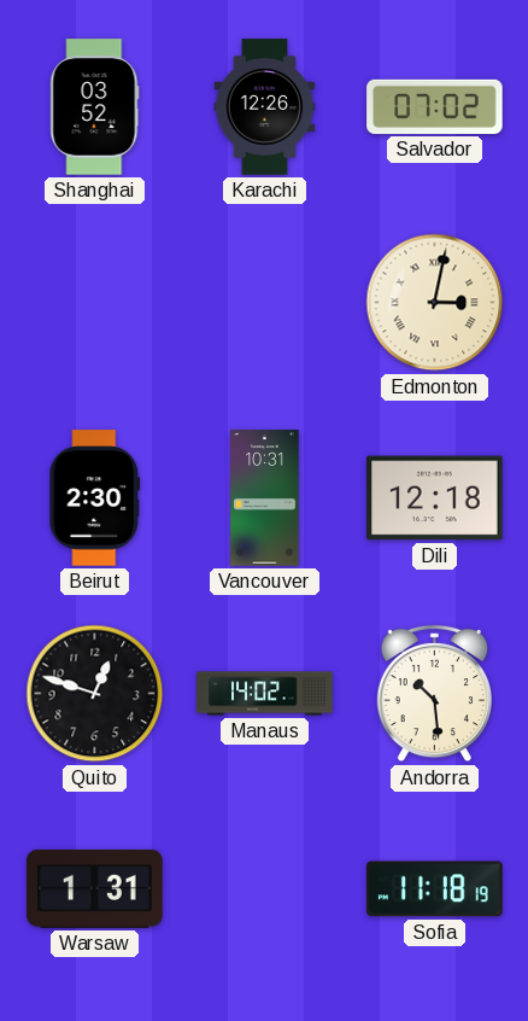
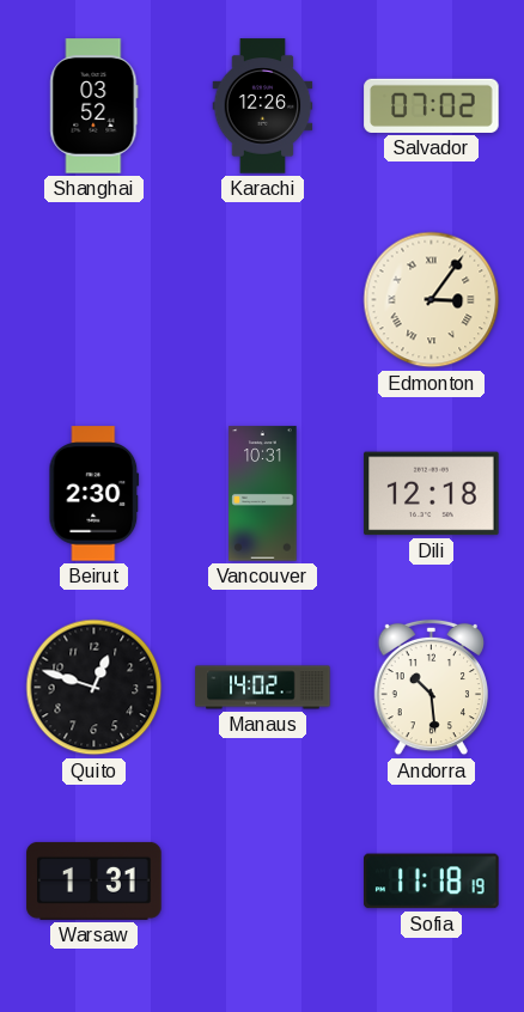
Edmonton: 3:02 -> 3:06
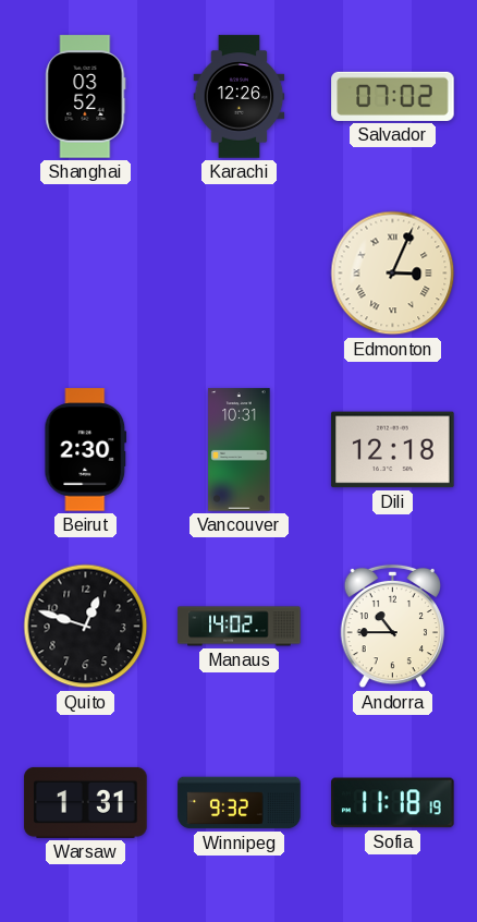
Edmonton: 3:06 -> 3:04
Andorra: 10:29 -> 10:45
Winnipeg: none -> 9:32
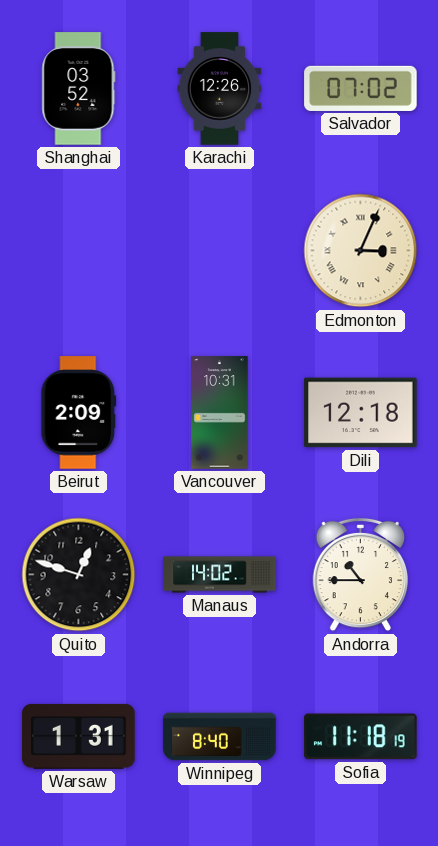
Beirut: 2:30 -> 2:09
Winnipeg: 9:32 -> 8:40
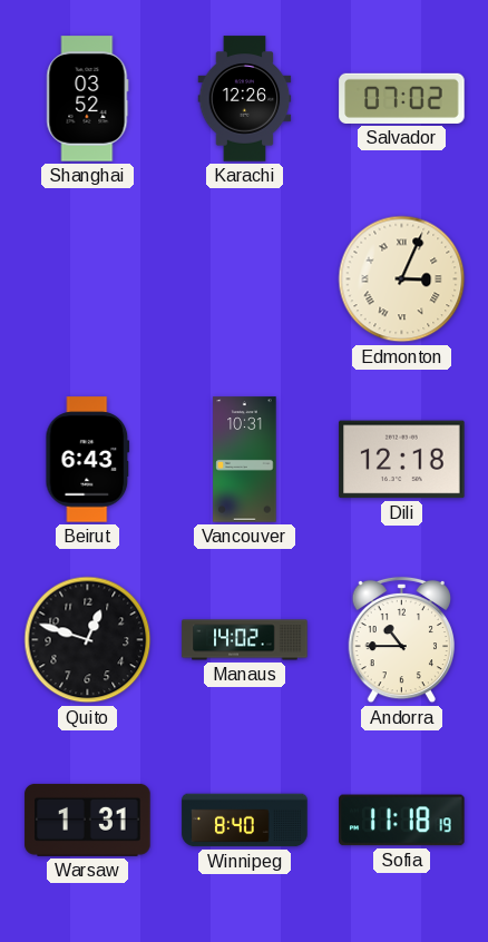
Beirut: 2:09 -> 6:43
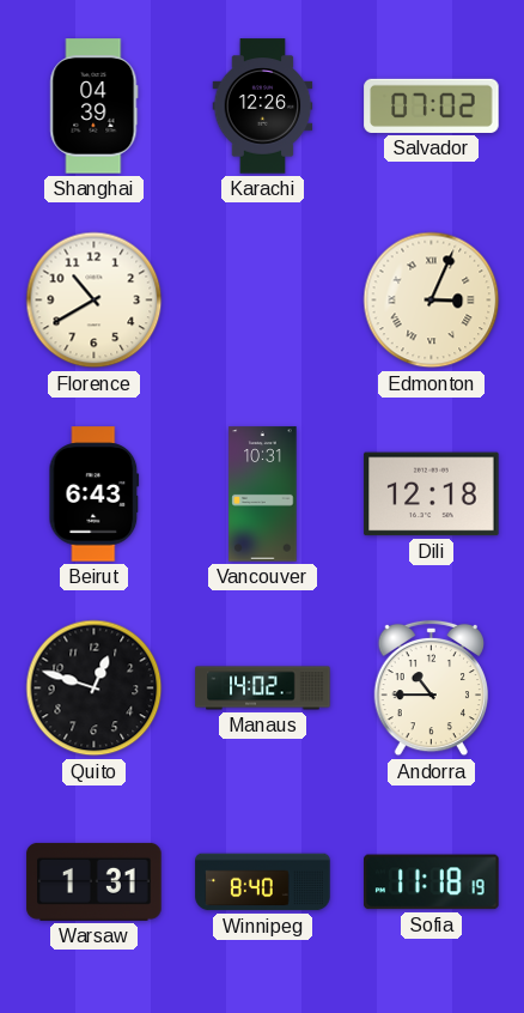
Shanghai: 03:52 -> 04:39
Florence: none -> 10:40
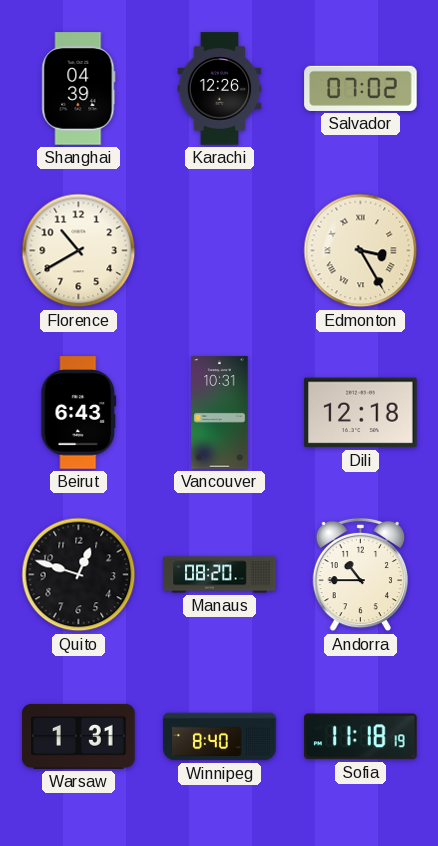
Edmonton: 3:04 -> 3:25
Manaus: 14:02 -> 08:20
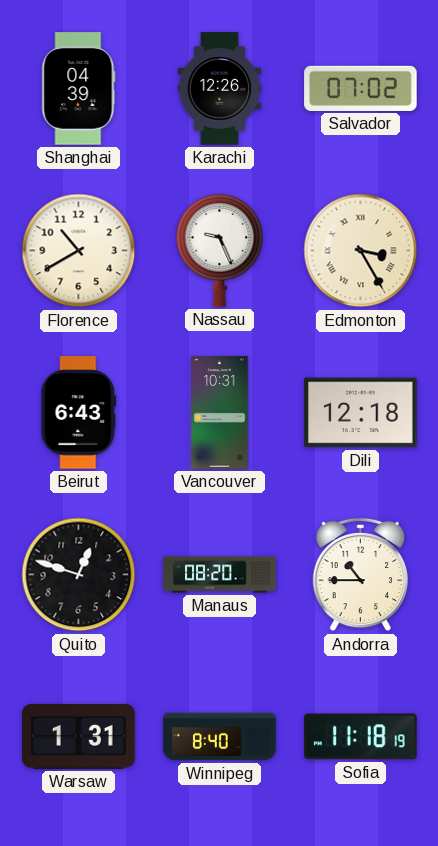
Nassau: none -> 9:26
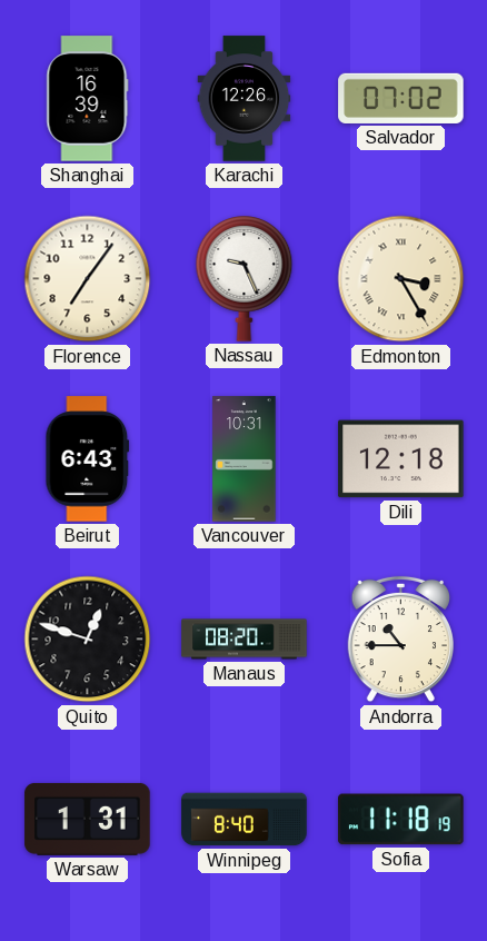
Shanghai: 04:39 -> 16:39
Florence: 10:40 -> 7:06
